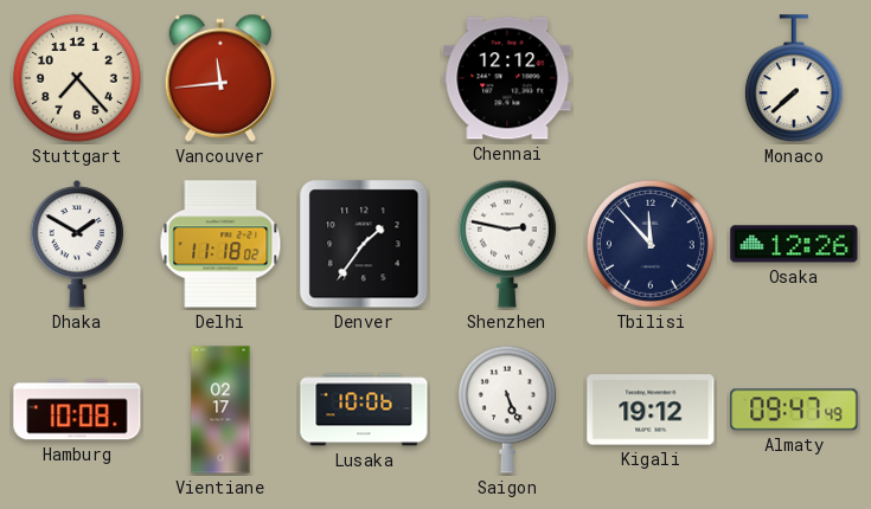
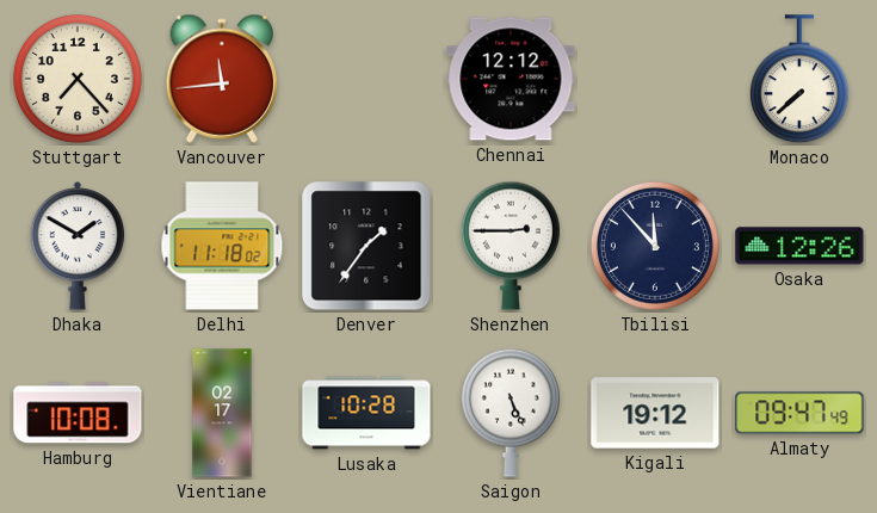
Shenzhen: 2:47 -> 2:45
Lusaka: 10:06 -> 10:28
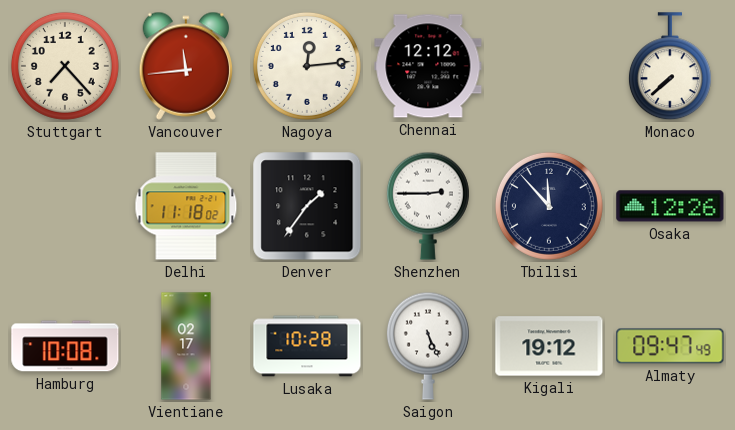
Nagoya: none -> 12:14
Dhaka: 1:50 -> none
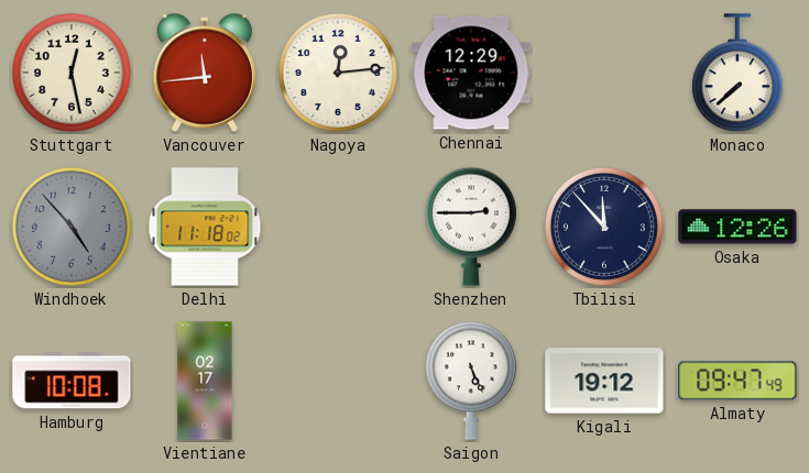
Stuttgart: 7:23 -> 12:28
Chennai: 12:12 -> 12:29
Windhoek: none -> 4:53
Denver: 1:36 -> none
Lusaka: 10:28 -> none
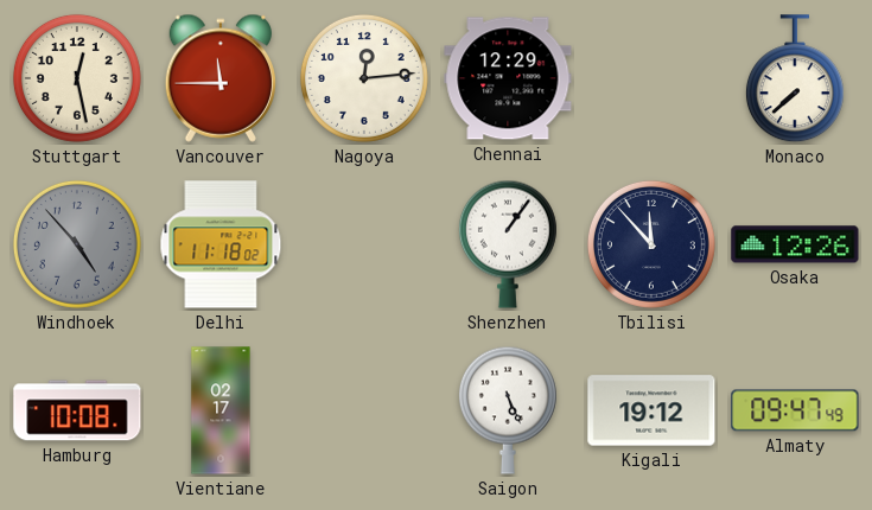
Vancouver: 11:44 -> 11:45
Shenzhen: 2:45 -> 1:06
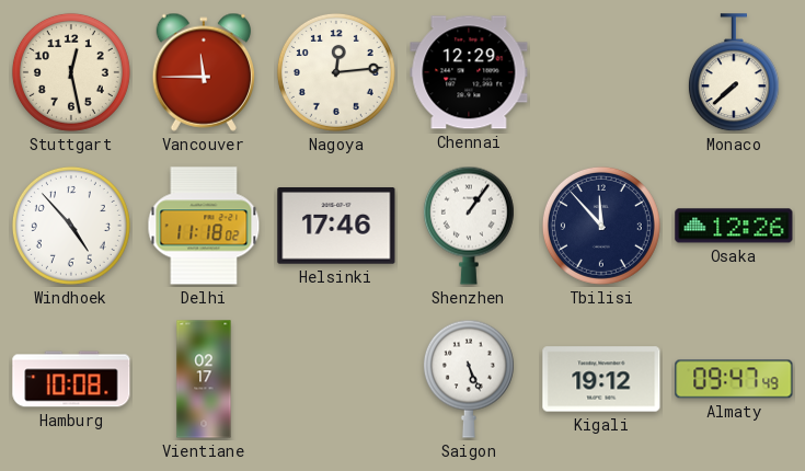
Windhoek dial: grey -> white
Helsinki: none -> 17:46
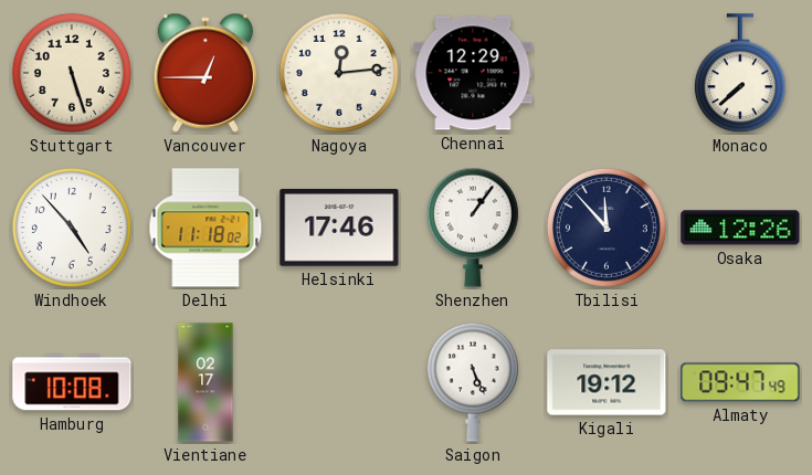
Stuttgart: 12:28 -> 5:27
Vancouver: 11:45 -> 12:45
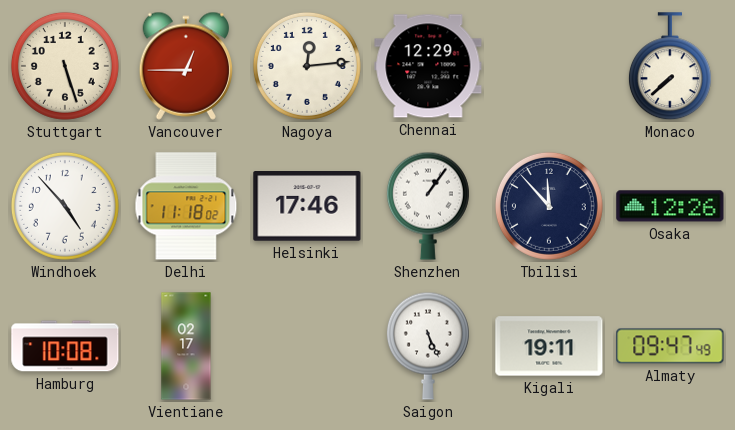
Kigali: 19:12 -> 19:11
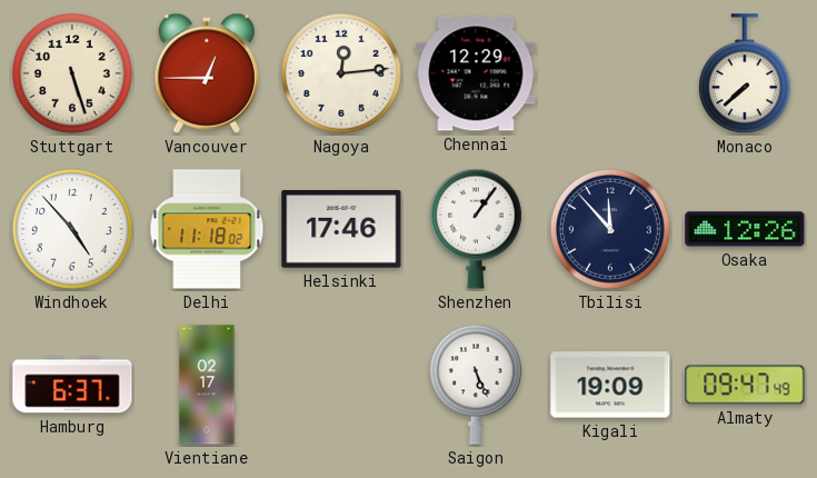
Hamburg: 10:08 -> 6:37
Kigali: 19:11 -> 19:09
